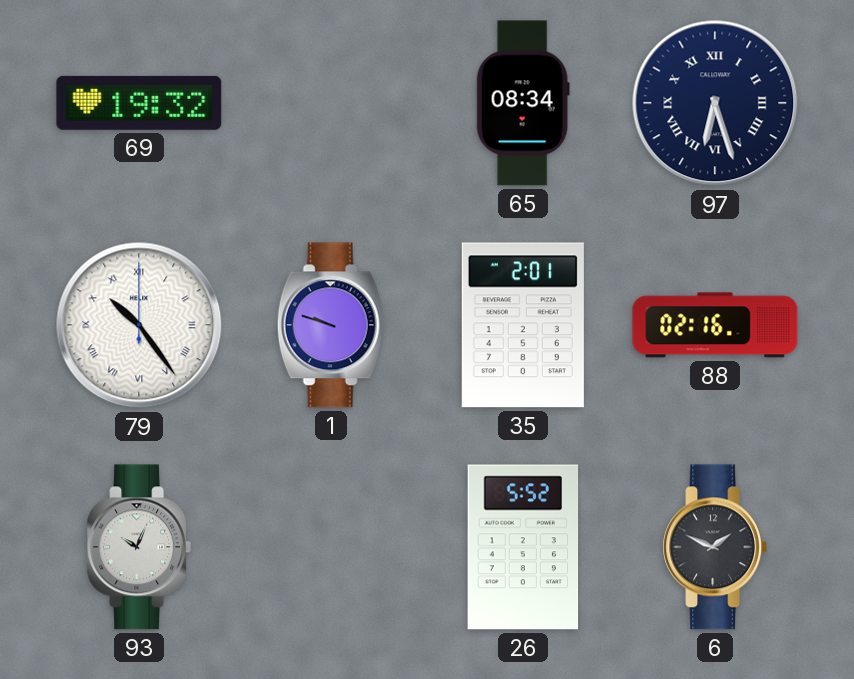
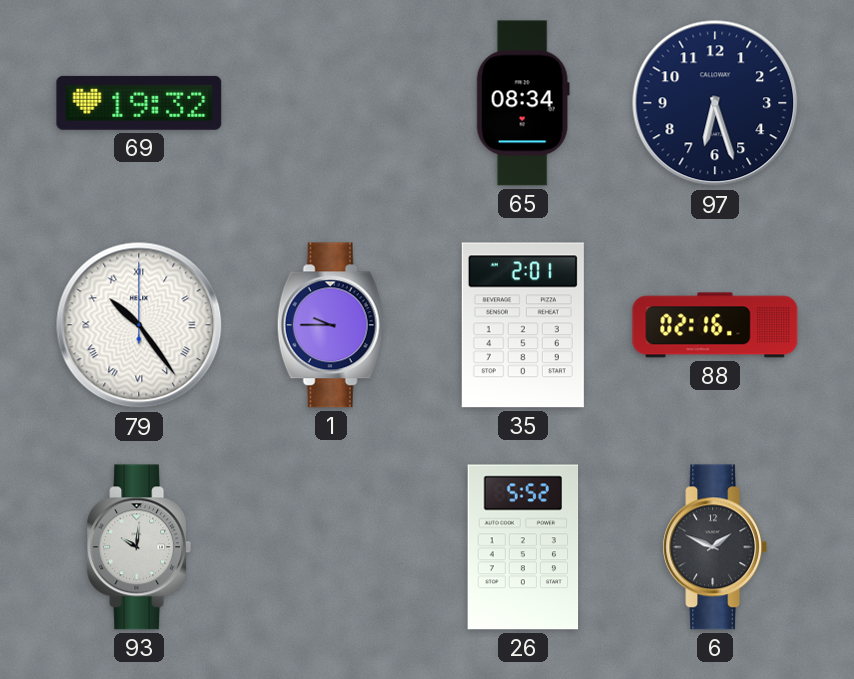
97 numerals: Roman -> Arabic
1: 9:48 -> 9:45
93: 10:04 -> 10:01
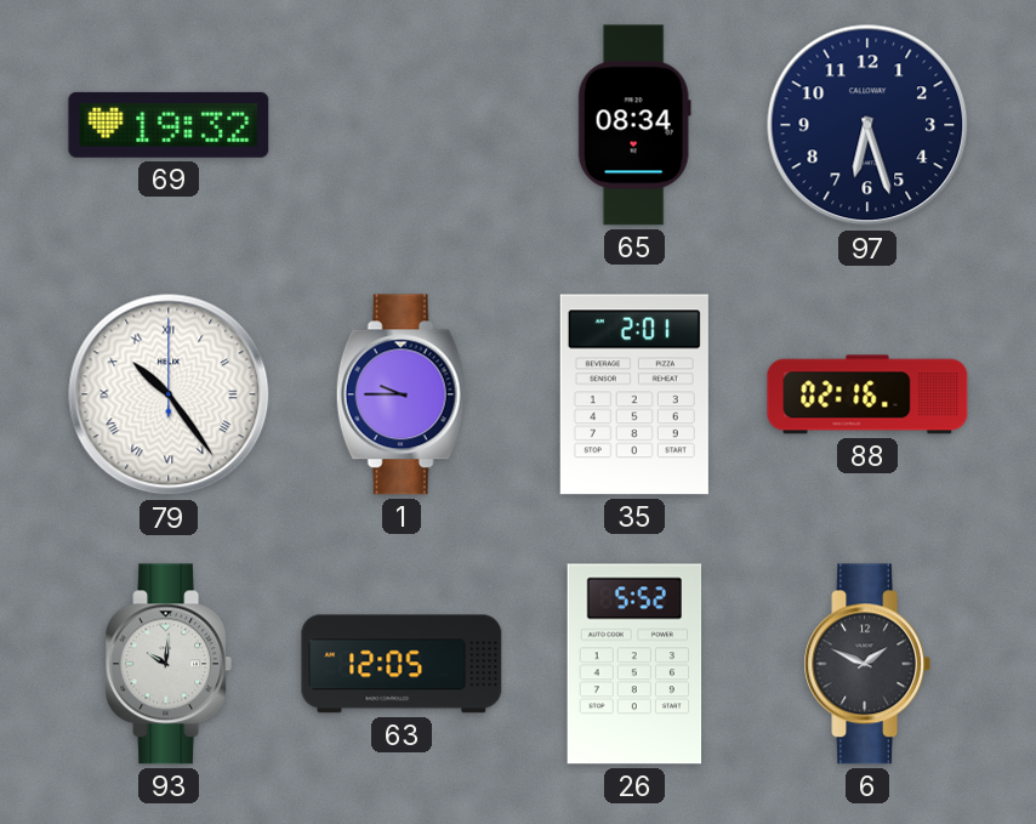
63: none -> 12:05
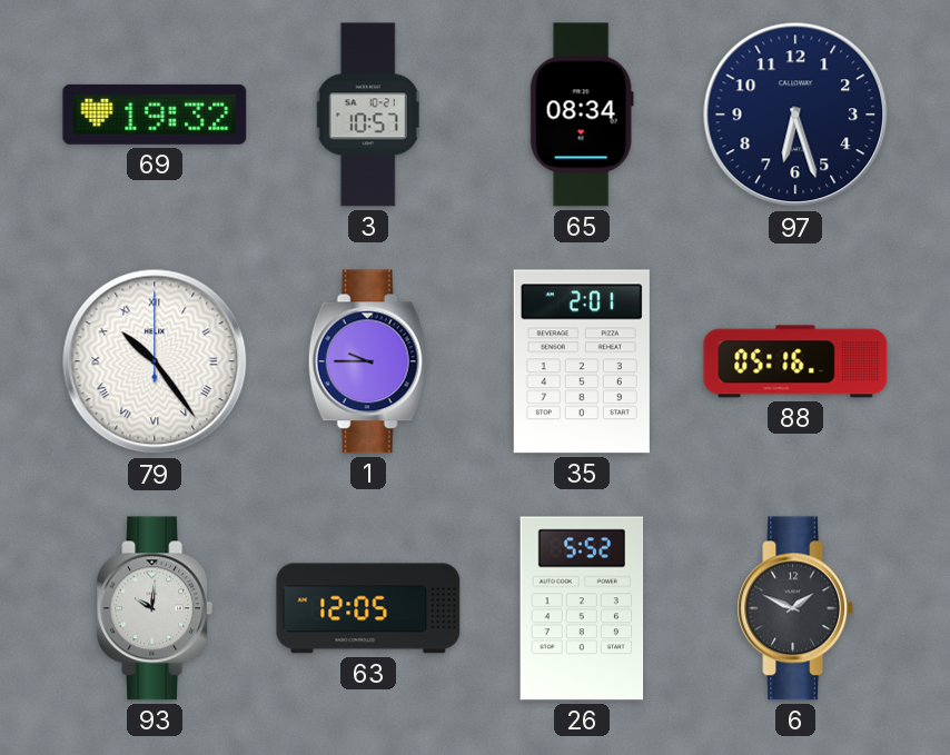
3: none -> 10:57
88: 02:16 -> 05:16
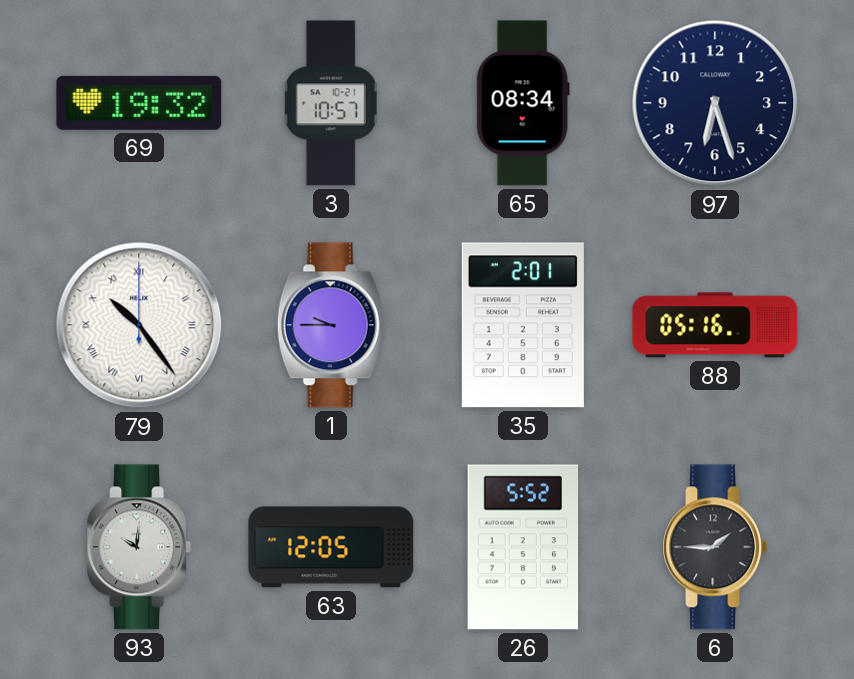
6: 1:49 -> 1:45
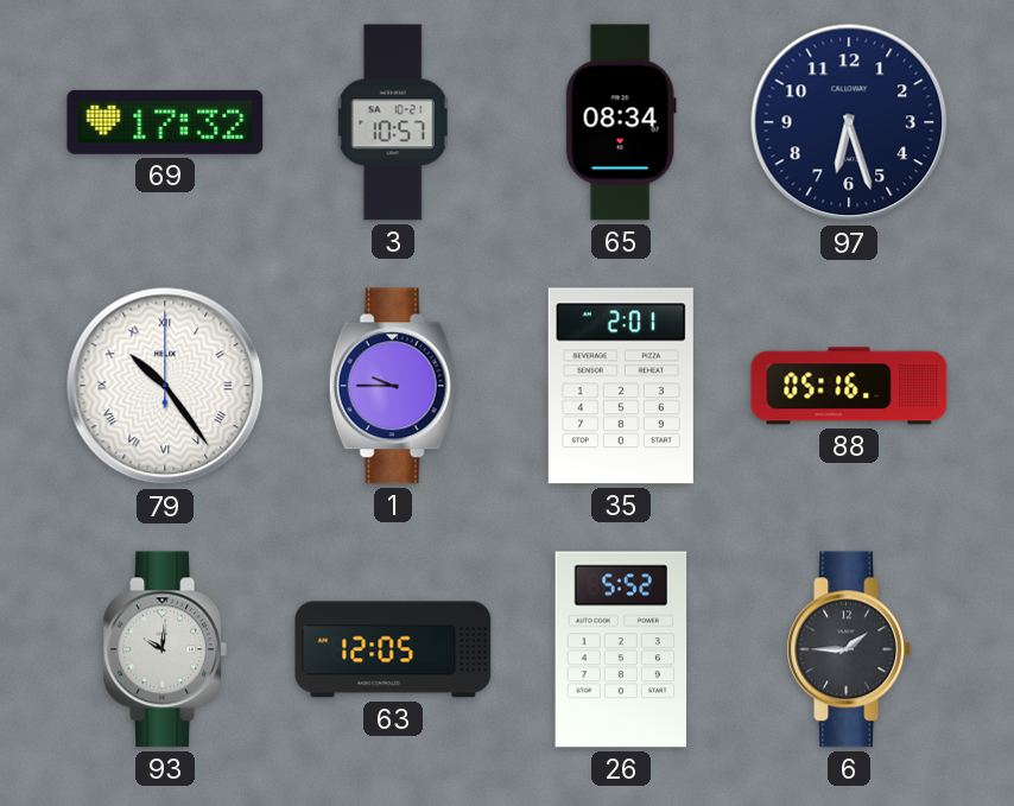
69: 19:32 -> 17:32
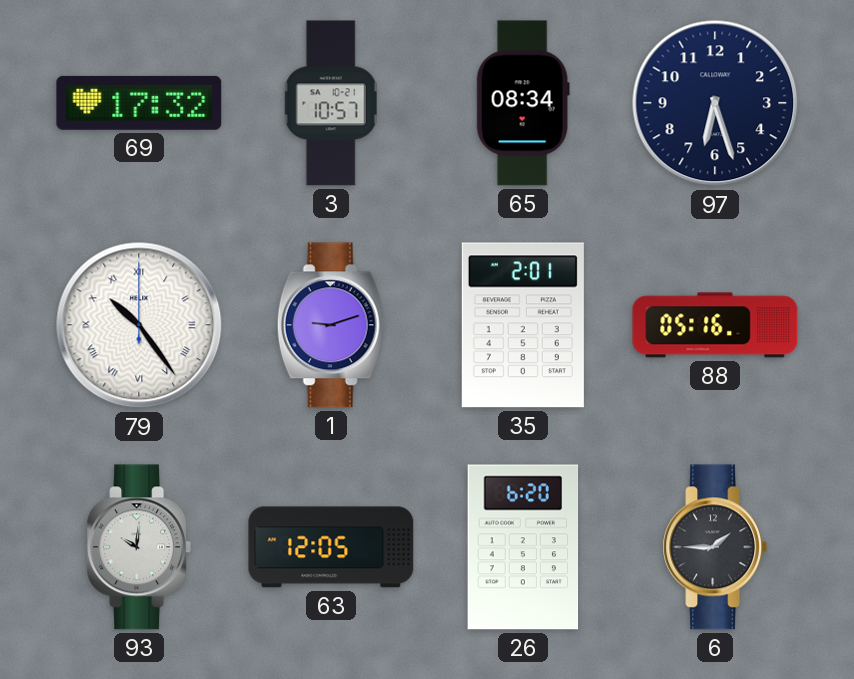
1: 9:45 -> 9:12
26: 5:52 -> 6:20
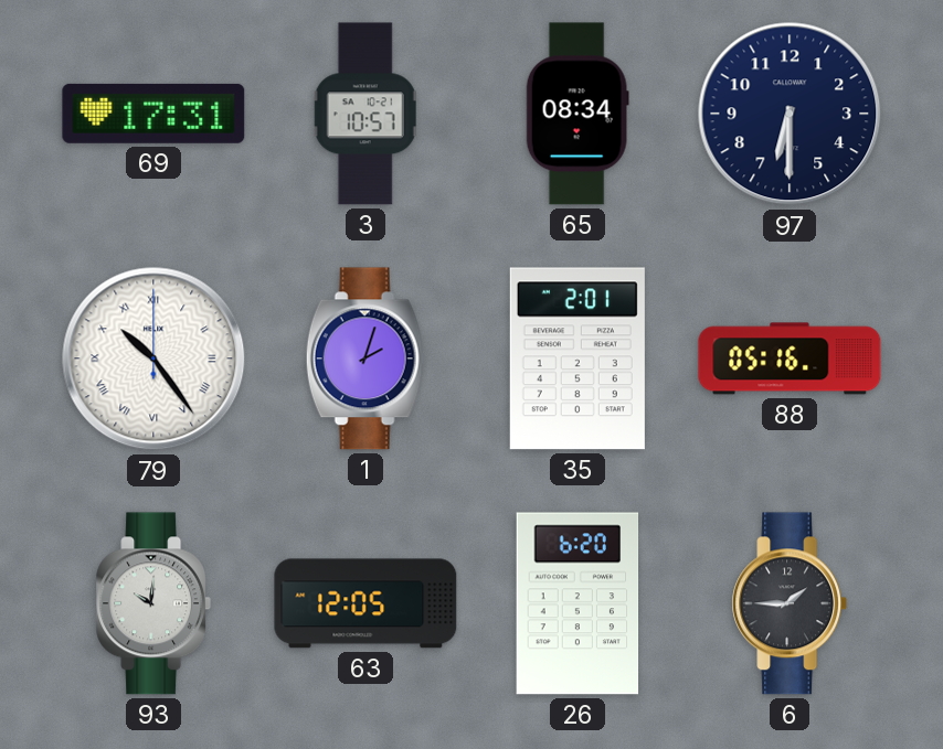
69: 17:32 -> 17:31
97: 6:27 -> 6:30
1: 9:12 -> 2:03
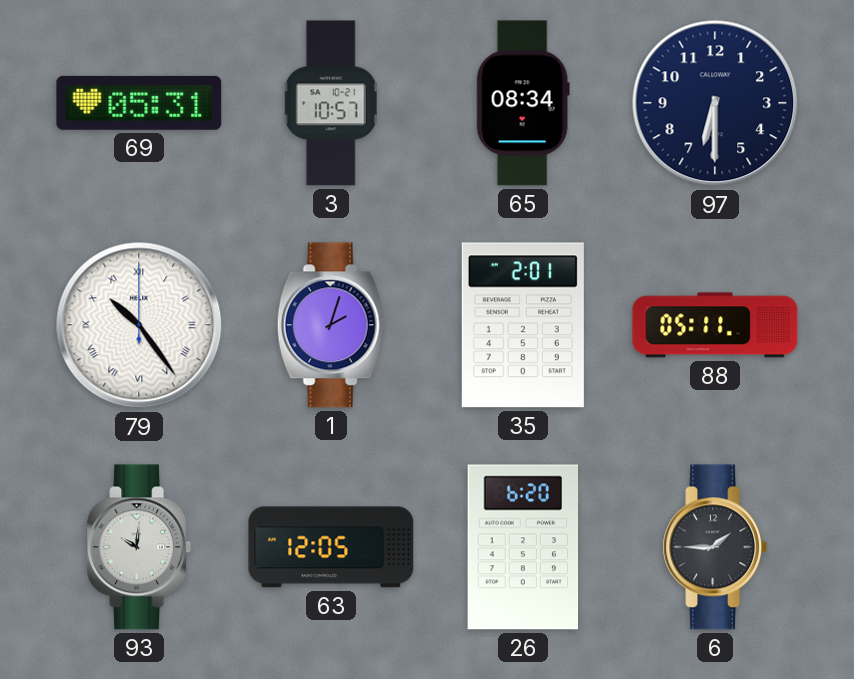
69: 17:31 -> 05:31
88: 05:16 -> 05:11
